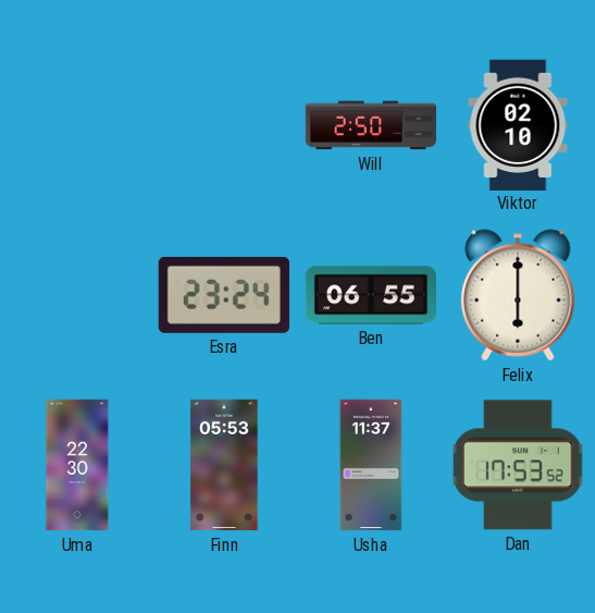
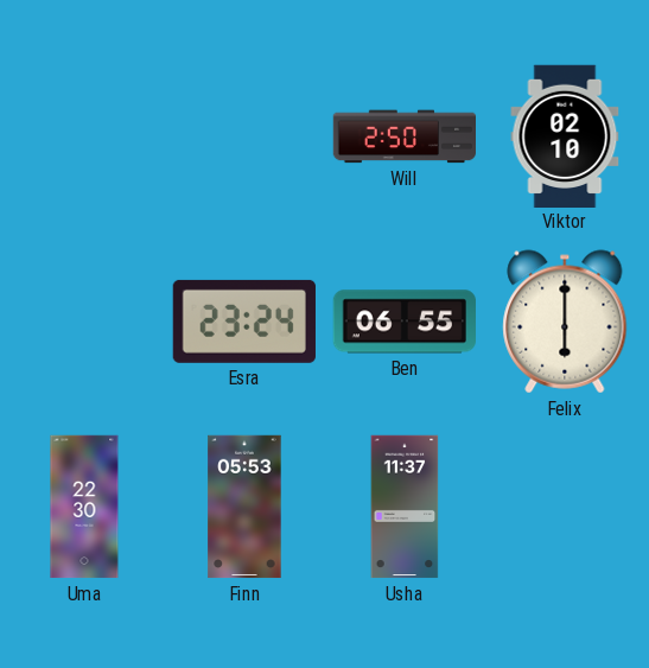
Dan: 17:53 -> none
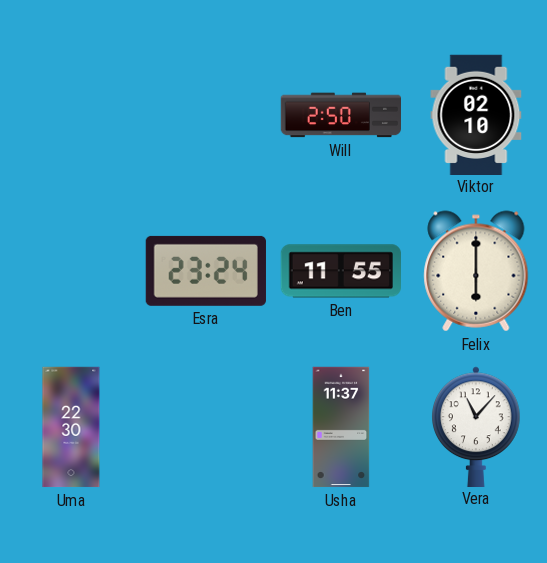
Ben: 06:55 -> 11:55
Finn: 05:53 -> none
Vera: none -> 11:07
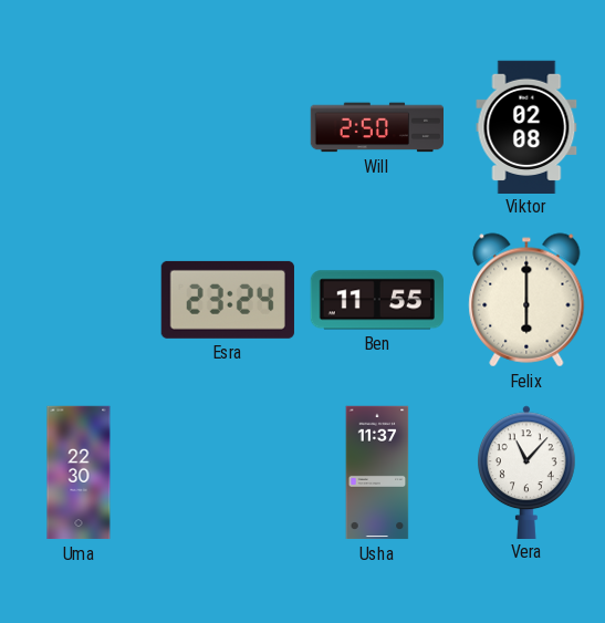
Viktor: 02:10 -> 02:08
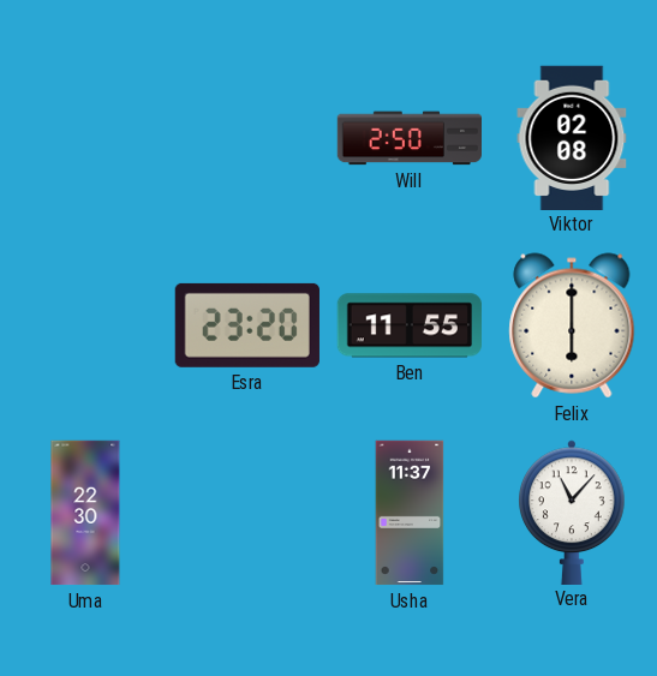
Esra: 23:24 -> 23:20
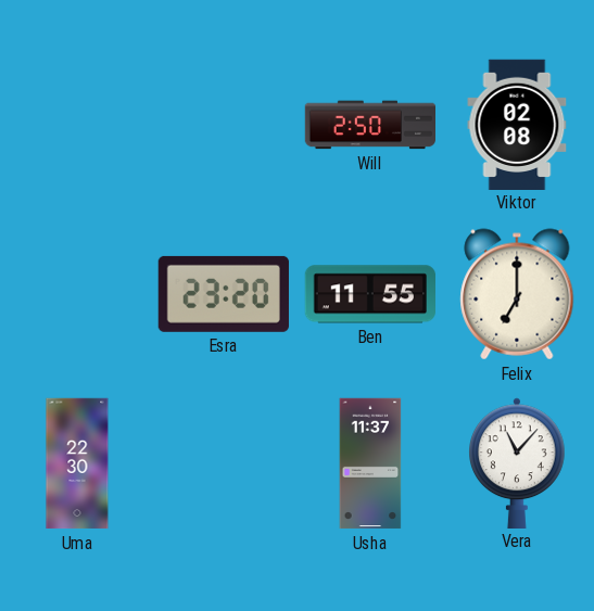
Felix: 6:00 -> 7:00
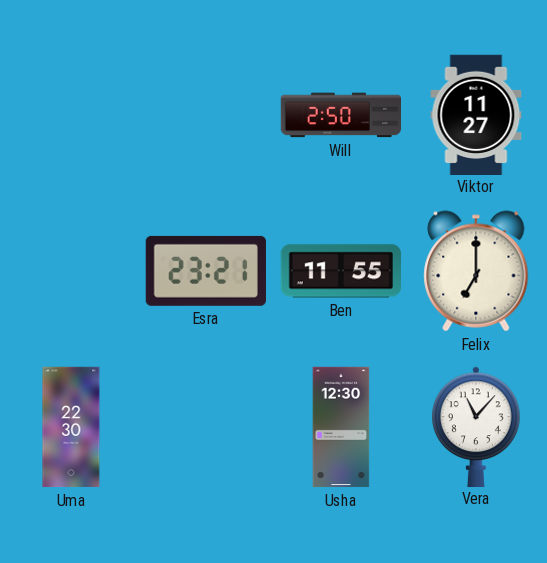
Viktor: 02:08 -> 11:27
Esra: 23:20 -> 23:21
Usha: 11:37 -> 12:30
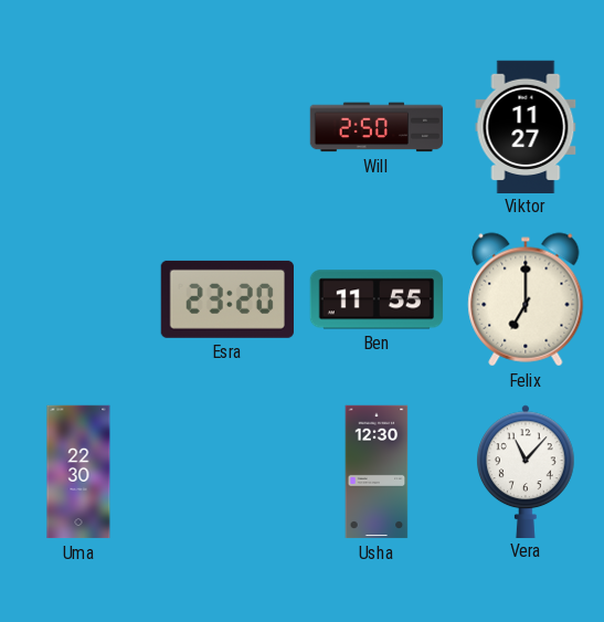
Esra: 23:21 -> 23:20
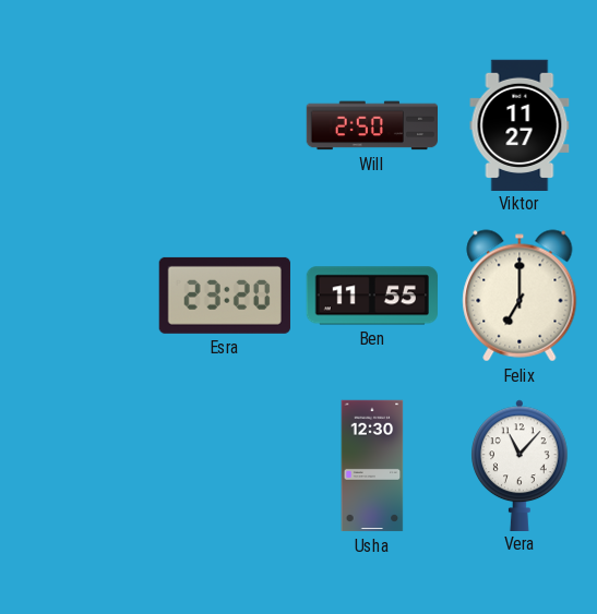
Uma: 22:30 -> none
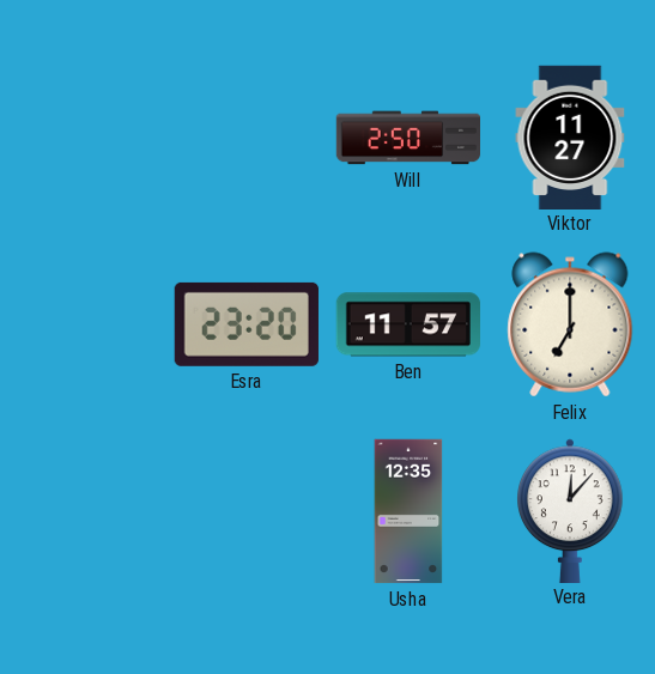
Ben: 11:55 -> 11:57
Usha: 12:30 -> 12:35
Vera: 11:07 -> 12:07
